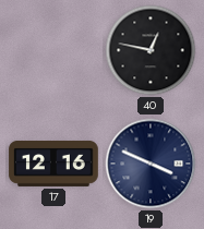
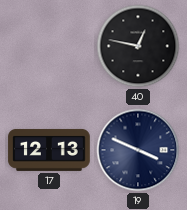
17: 12:16 -> 12:13
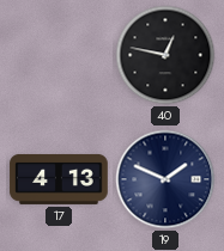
17: 12:13 -> 4:13
19: 3:49 -> 1:49
